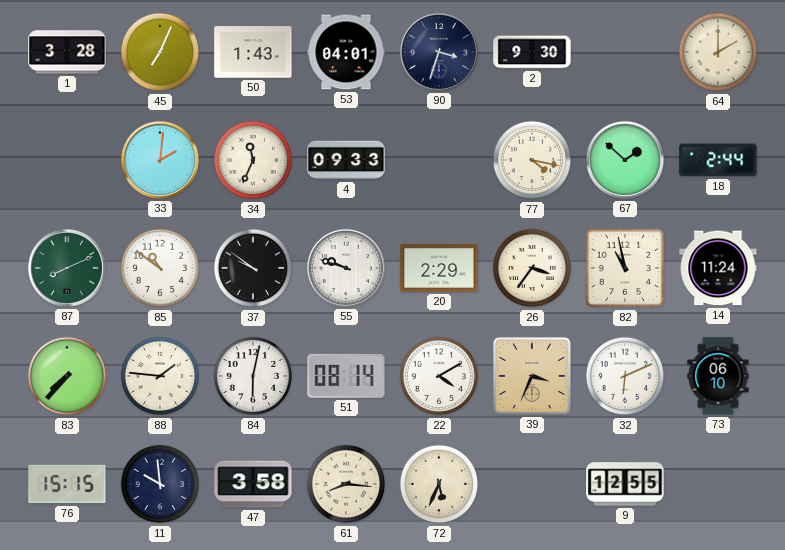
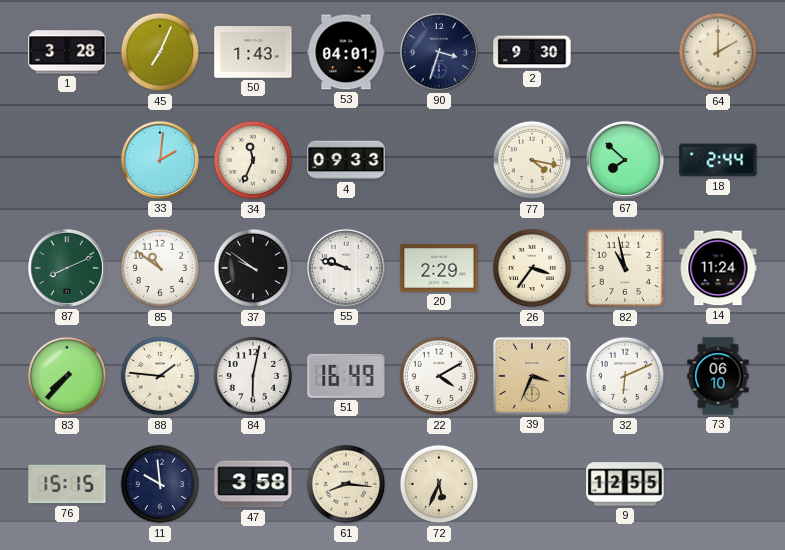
67: 1:52 -> 7:52
51: 08:14 -> 16:49
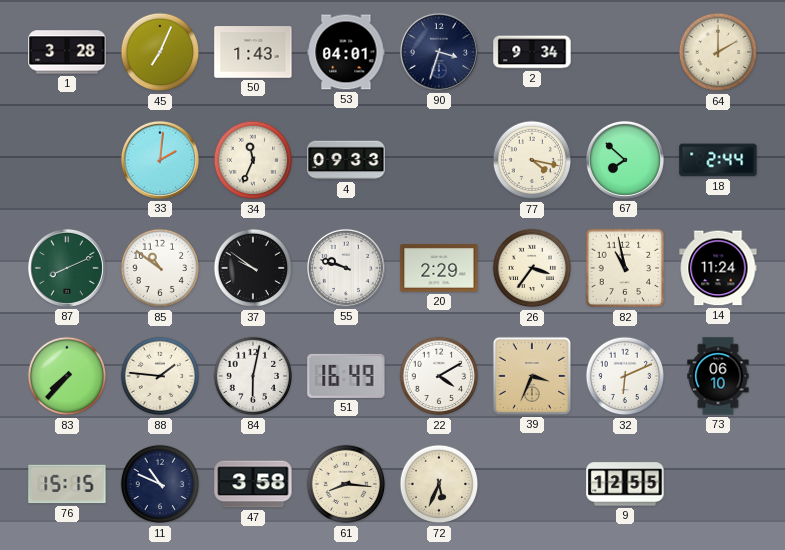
2: 9:30 -> 9:34
11: 9:59 -> 10:49
